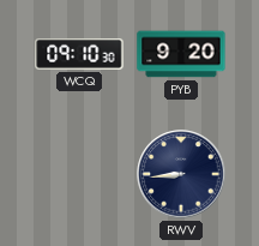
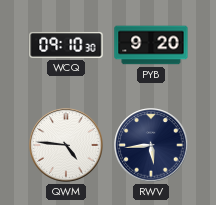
QWM: none -> 4:46
RWV: 8:44 -> 5:44
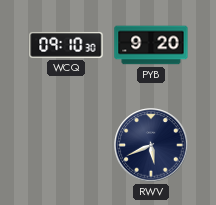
QWM: 4:46 -> none
RWV: 5:44 -> 5:41
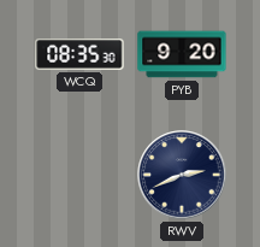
WCQ: 09:10 -> 08:35
RWV: 5:41 -> 2:41
